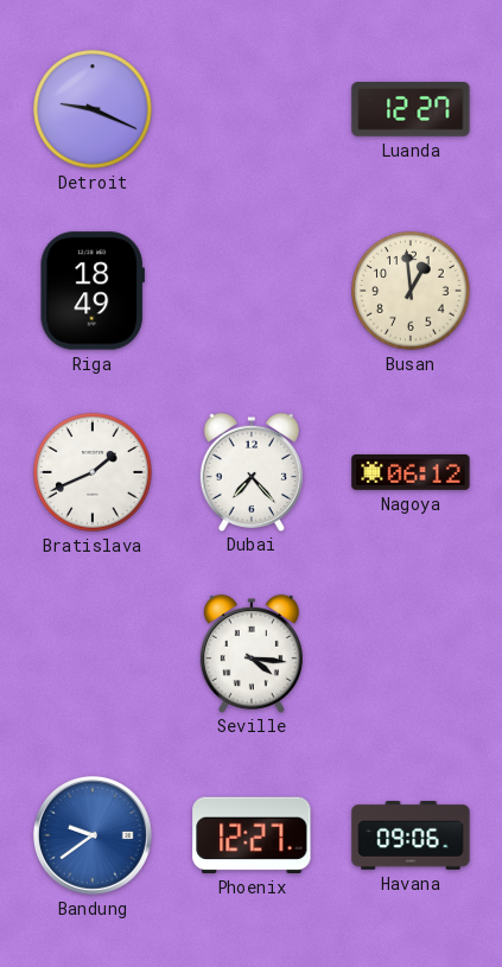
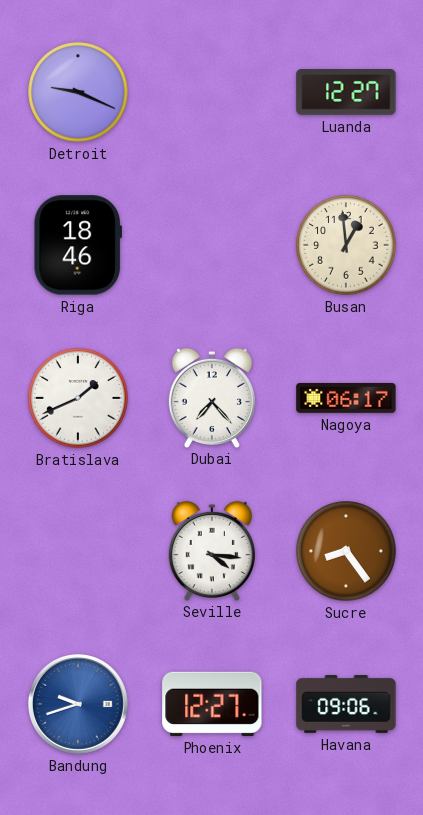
Riga: 18:49 -> 18:46
Nagoya: 06:12 -> 06:17
Sucre: none -> 8:24
Bandung: 9:39 -> 9:42
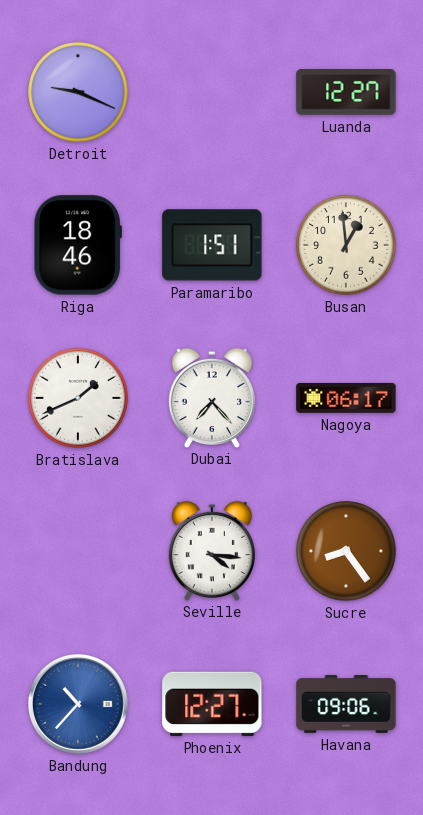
Paramaribo: none -> 1:51
Bandung: 9:42 -> 10:37
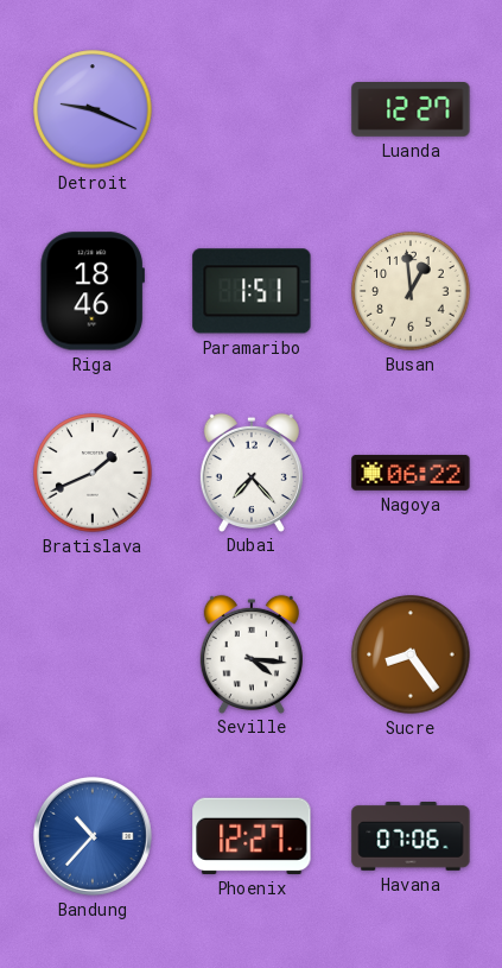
Nagoya: 06:17 -> 06:22
Havana: 09:06 -> 07:06
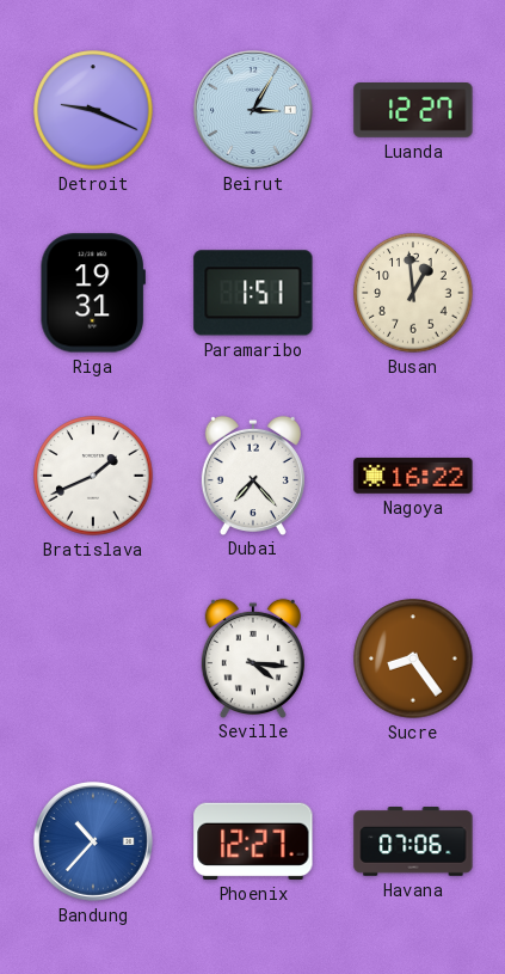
Beirut: none -> 3:05
Riga: 18:46 -> 19:31
Nagoya: 06:22 -> 16:22
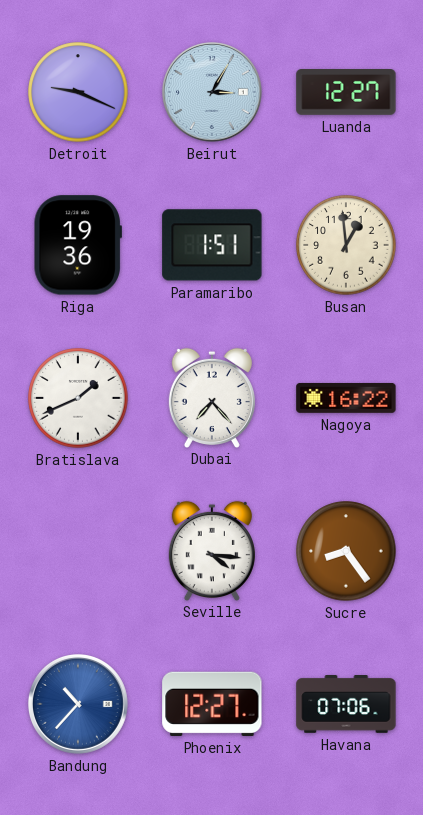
Riga: 19:31 -> 19:36
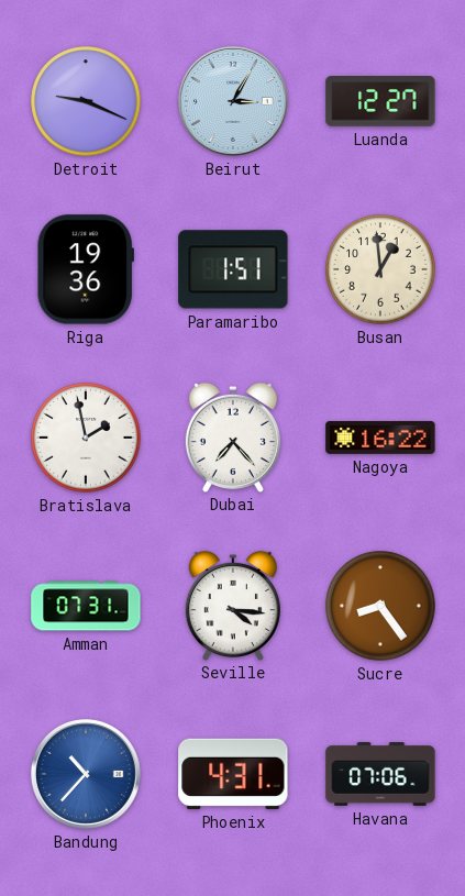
Bratislava: 1:41 -> 1:58
Amman: none -> 07:31
Phoenix: 12:27 -> 4:31
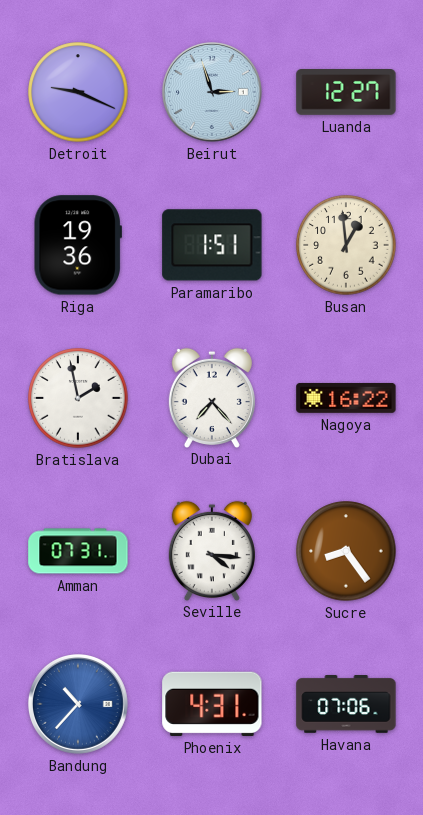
Beirut: 3:05 -> 2:57
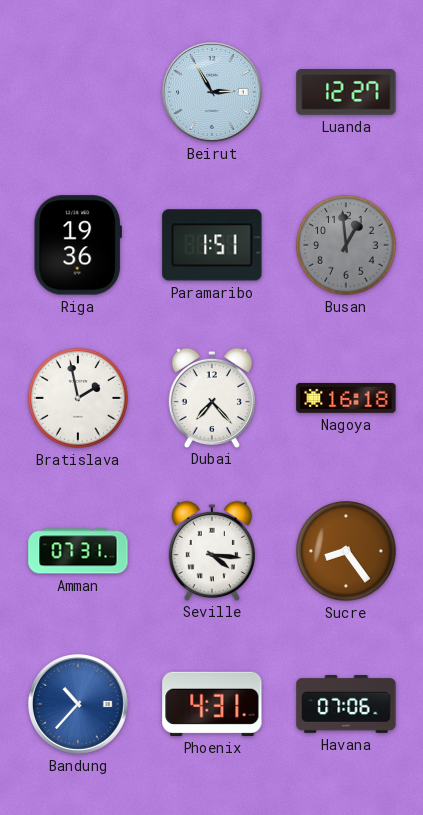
Detroit: 9:19 -> none
Beirut: 2:57 -> 2:55
Busan dial: cream -> grey
Nagoya: 16:22 -> 16:18
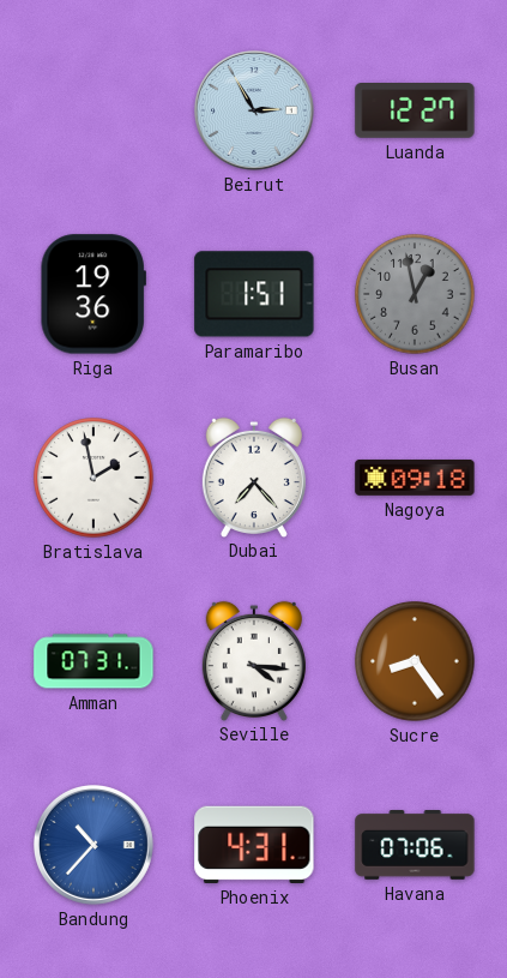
Busan: 12:59 -> 12:58
Nagoya: 16:18 -> 09:18
